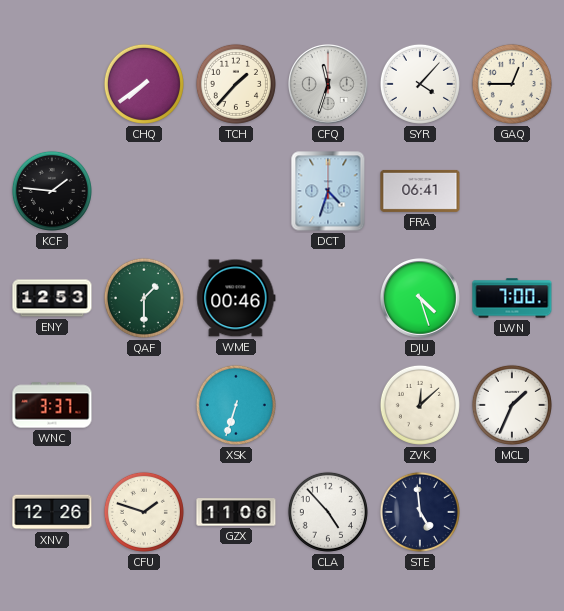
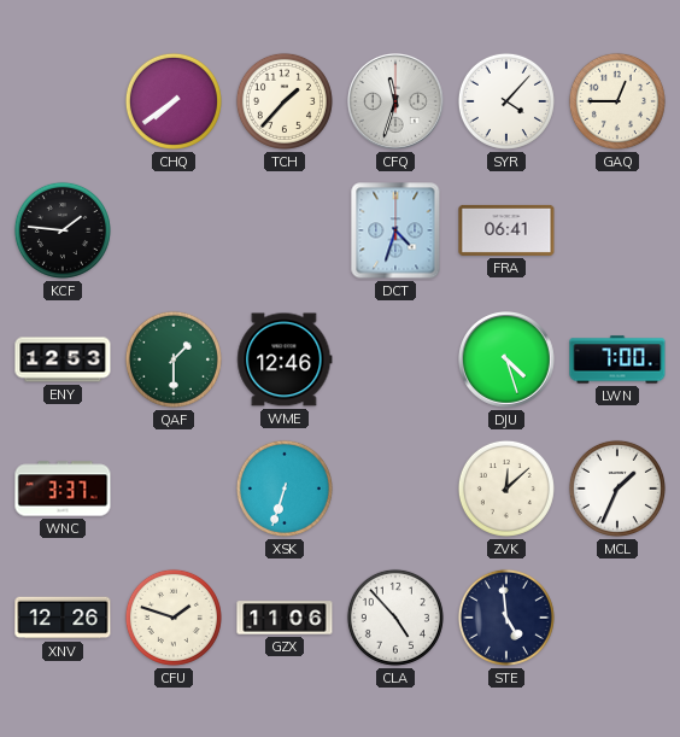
WME: 00:46 -> 12:46
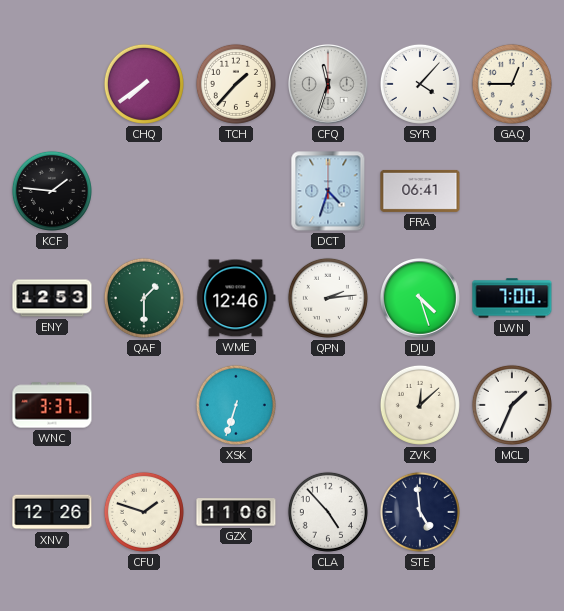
QPN: none -> 2:14
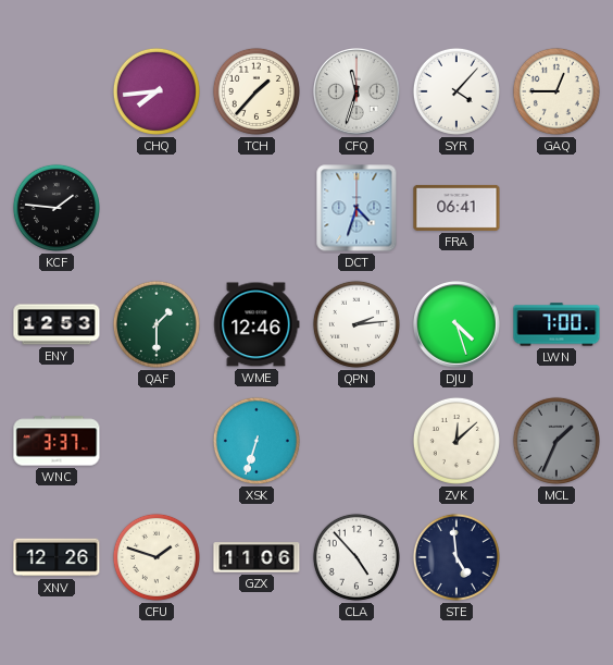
CHQ: 7:39 -> 7:44
MCL dial: white -> grey
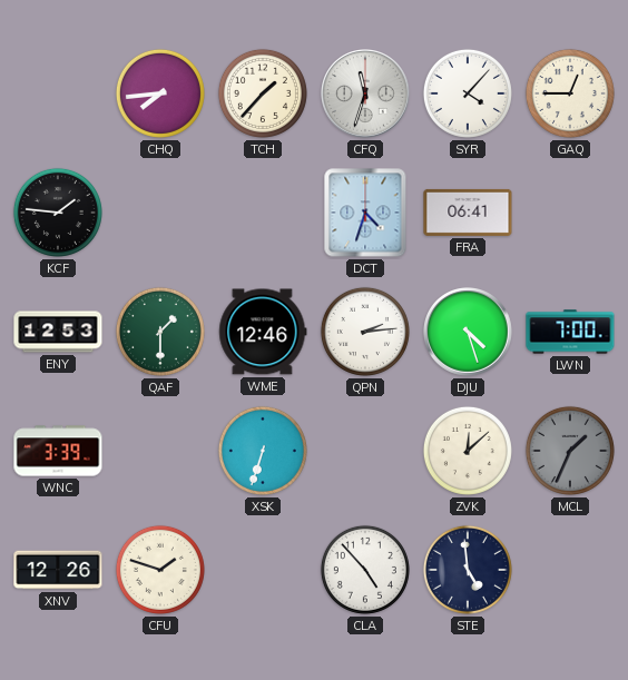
WNC: 3:37 -> 3:39
GZX: 11:06 -> none
